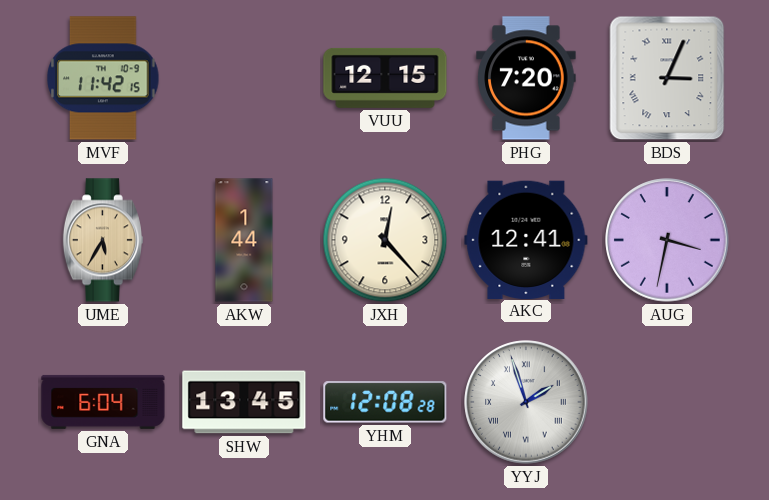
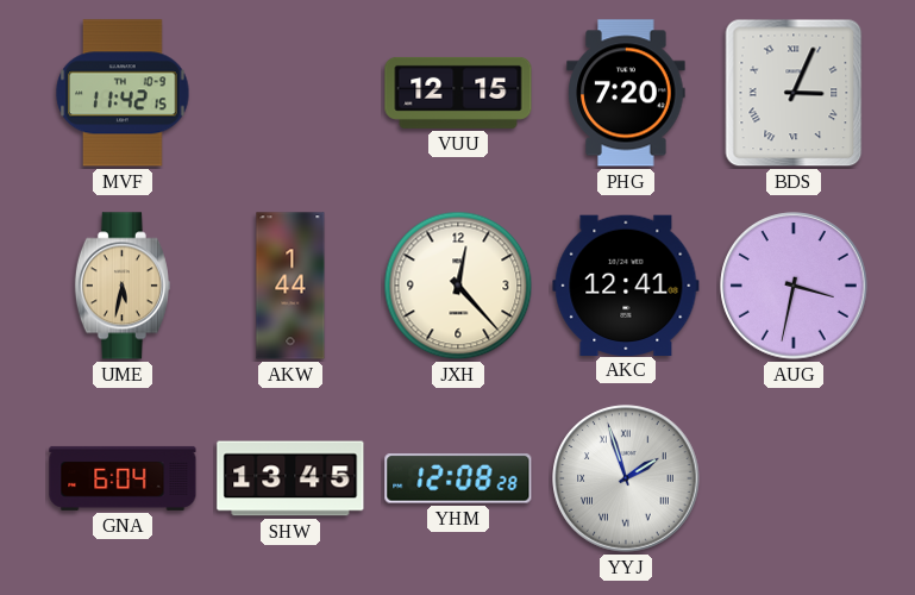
UME: 5:35 -> 5:32
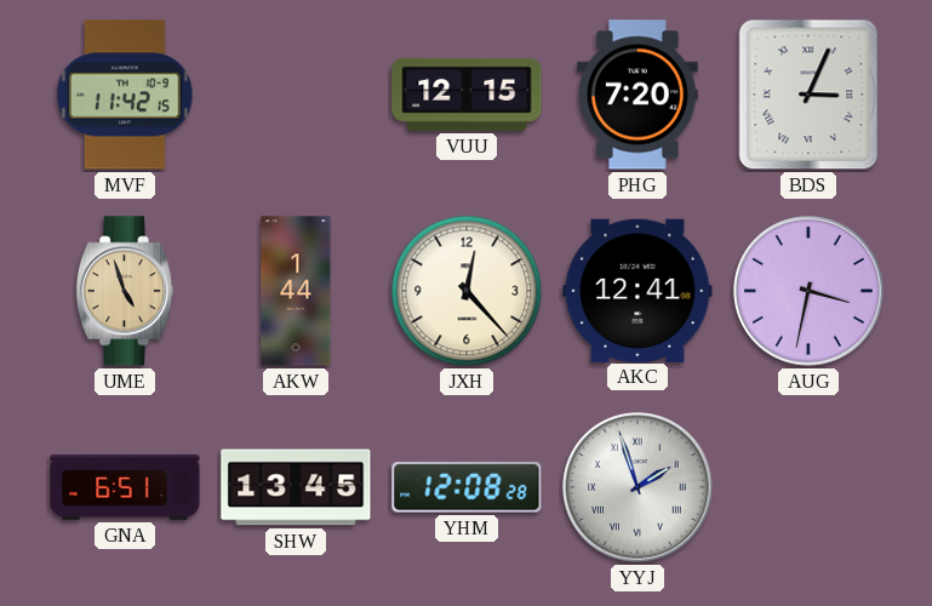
UME: 5:32 -> 4:57
GNA: 6:04 -> 6:51
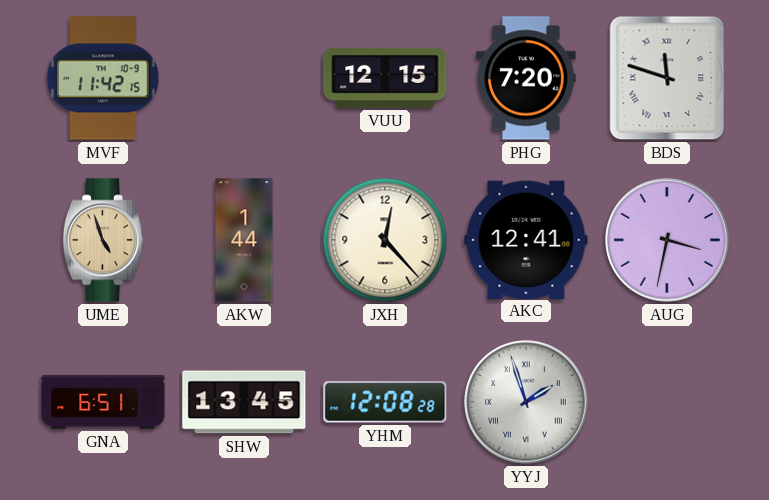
BDS: 3:04 -> 11:48
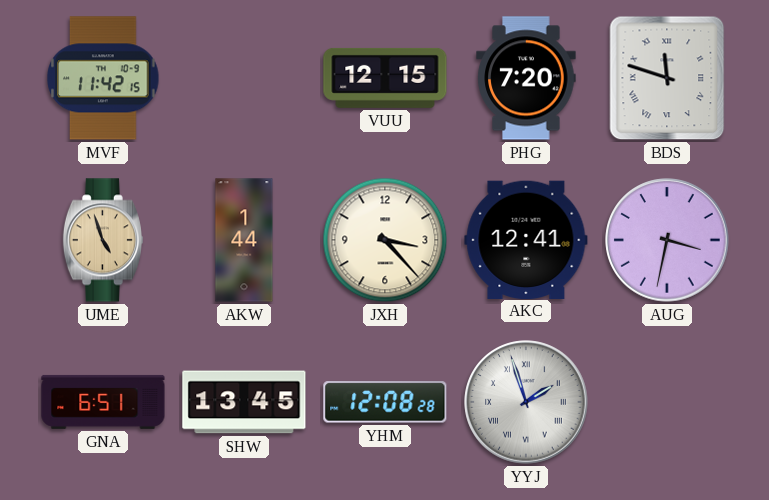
JXH: 12:23 -> 3:23
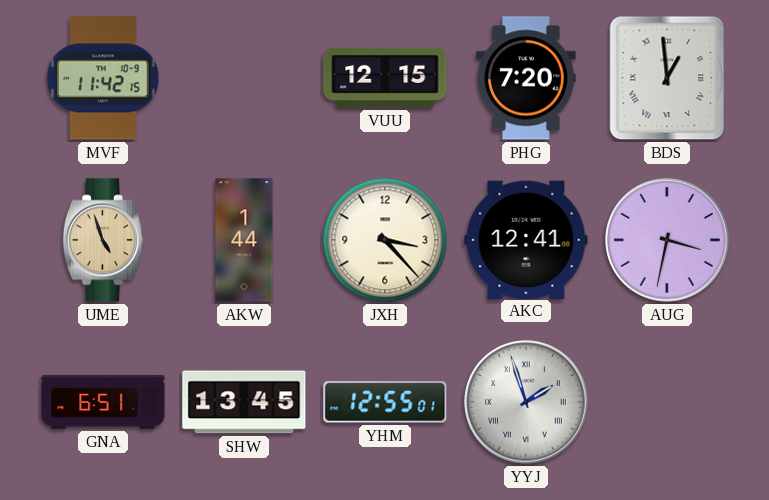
BDS: 11:48 -> 12:59
YHM: 12:08 -> 12:55
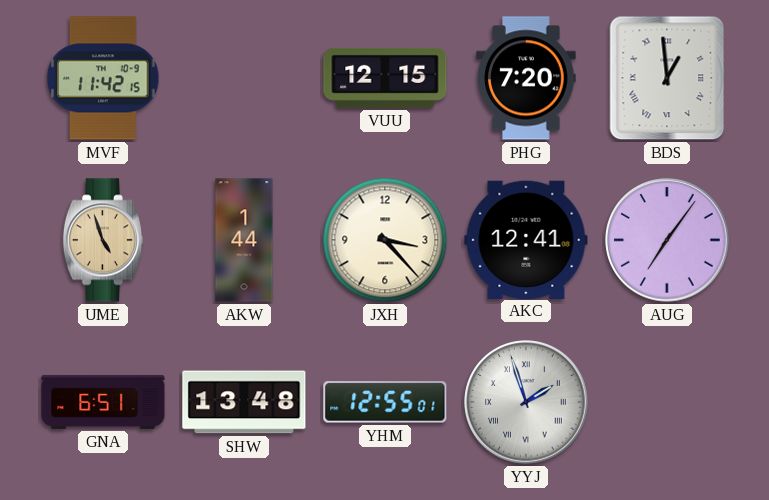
AUG: 3:32 -> 7:06
SHW: 13:45 -> 13:48
